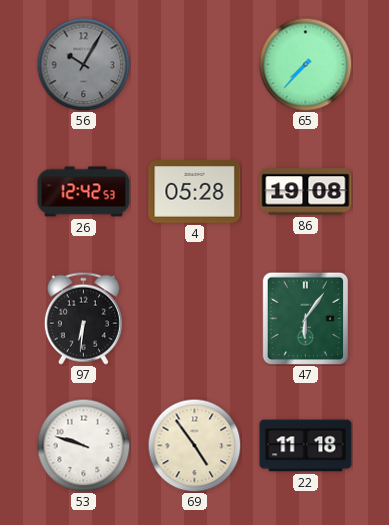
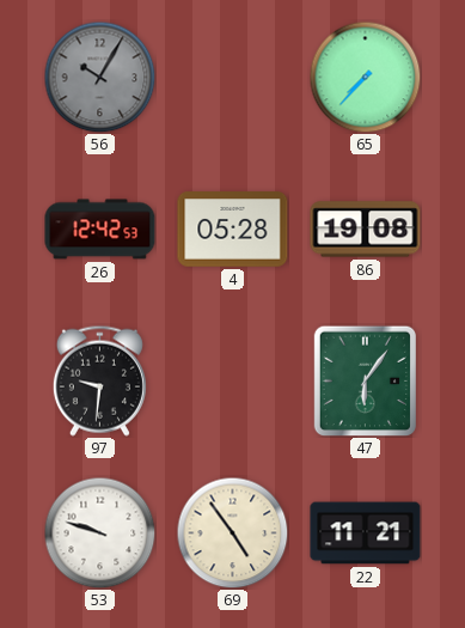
97: 6:31 -> 9:31
22: 11:18 -> 11:21
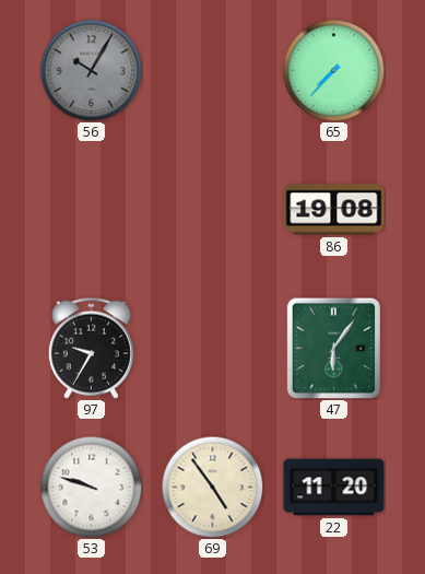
26: 12:42 -> none
4: 05:28 -> none
97: 9:31 -> 9:35
22: 11:21 -> 11:20
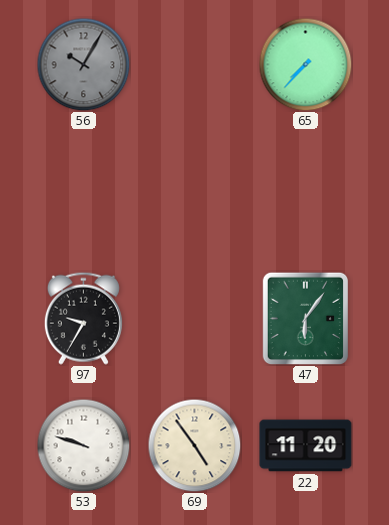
86: 19:08 -> none
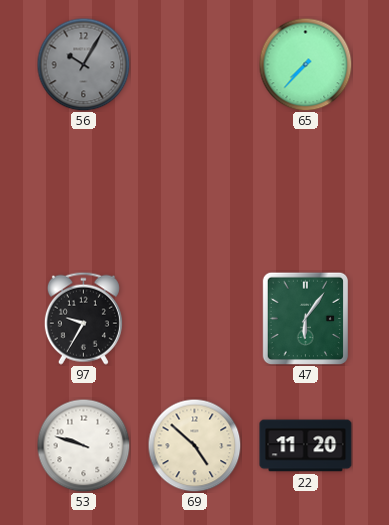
69: 4:54 -> 4:52
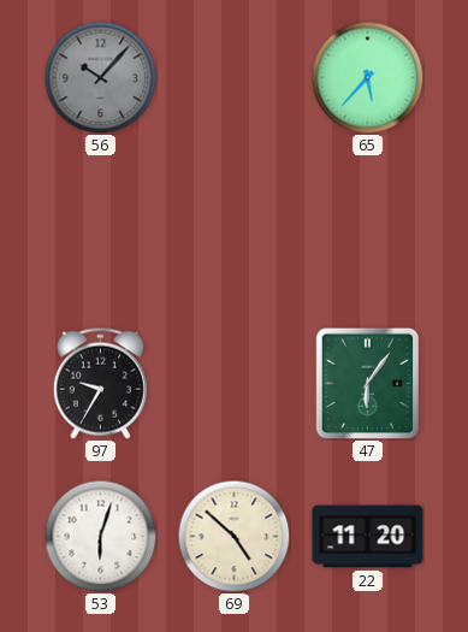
56: 10:05 -> 10:07
65: 7:37 -> 5:37
53: 9:48 -> 6:03
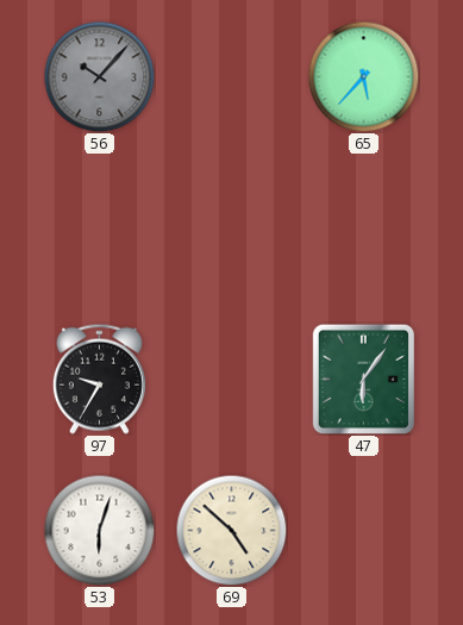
22: 11:20 -> none
